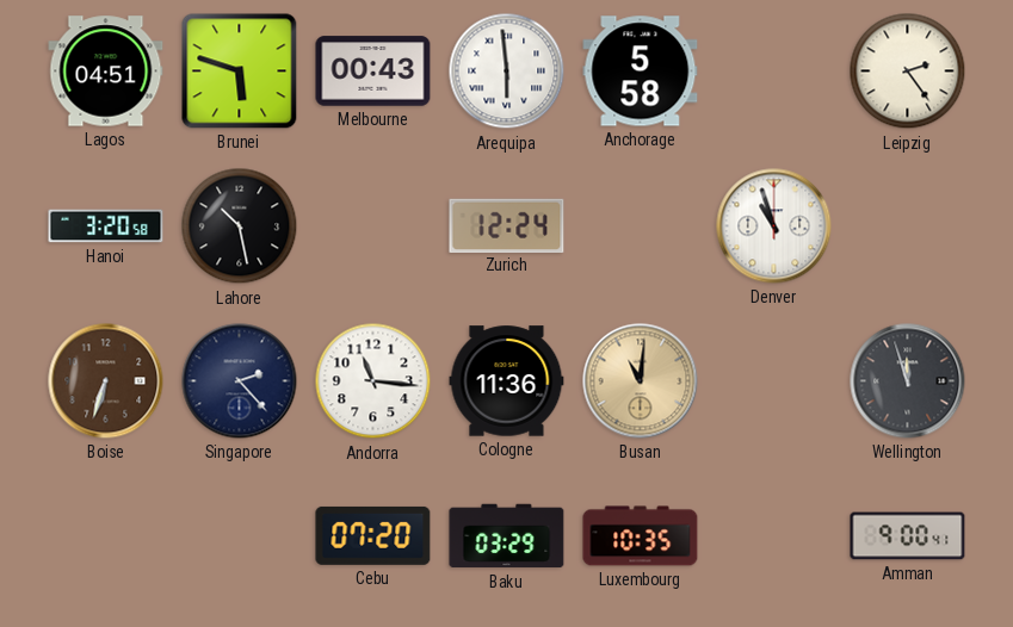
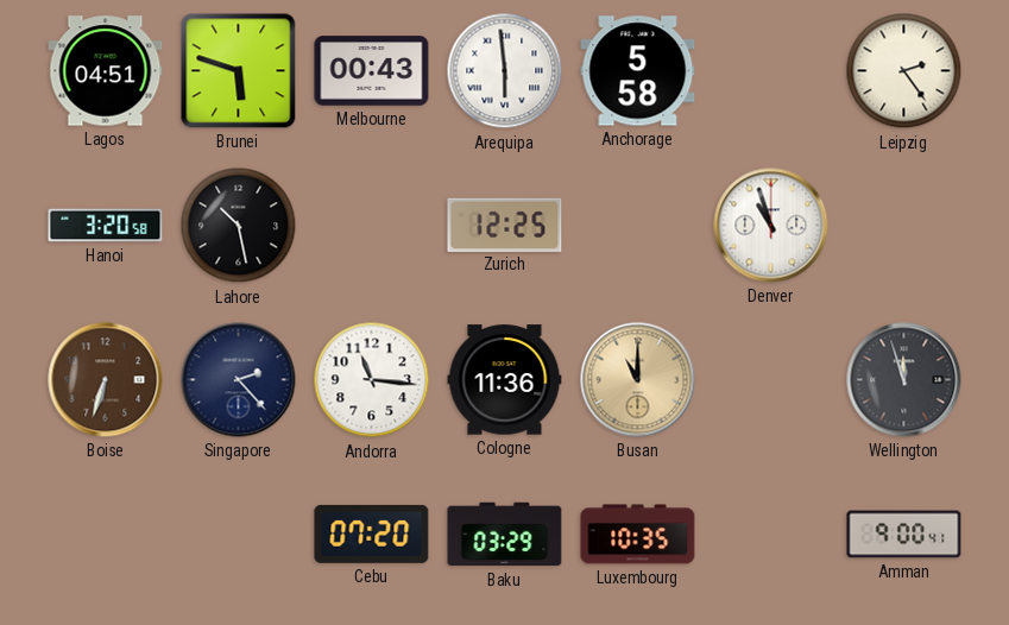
Zurich: 12:24 -> 12:25
Busan: 11:01 -> 11:00
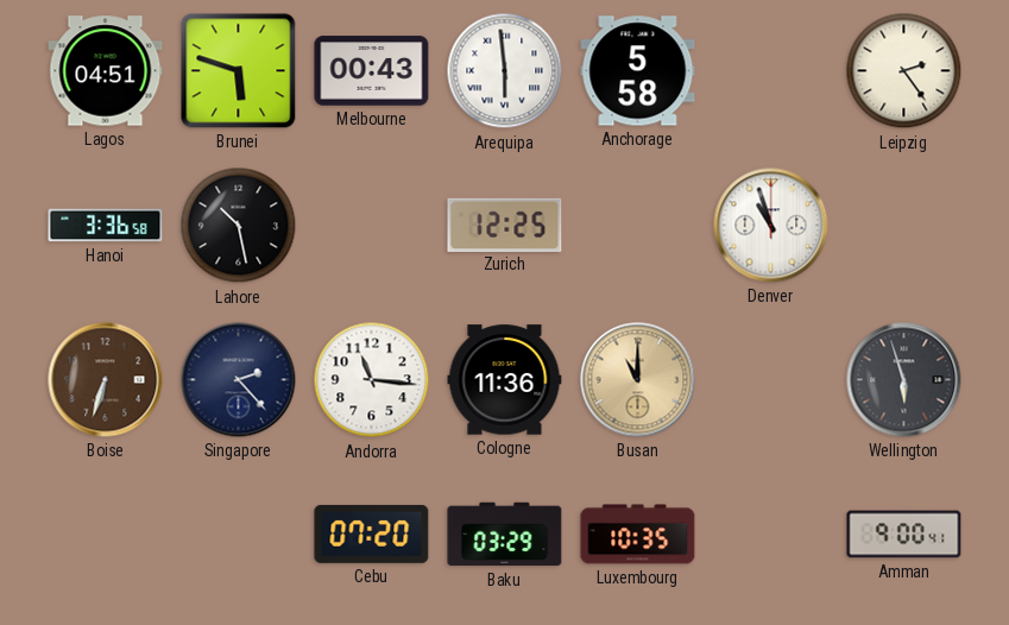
Hanoi: 3:20 -> 3:36
Wellington: 11:57 -> 5:57
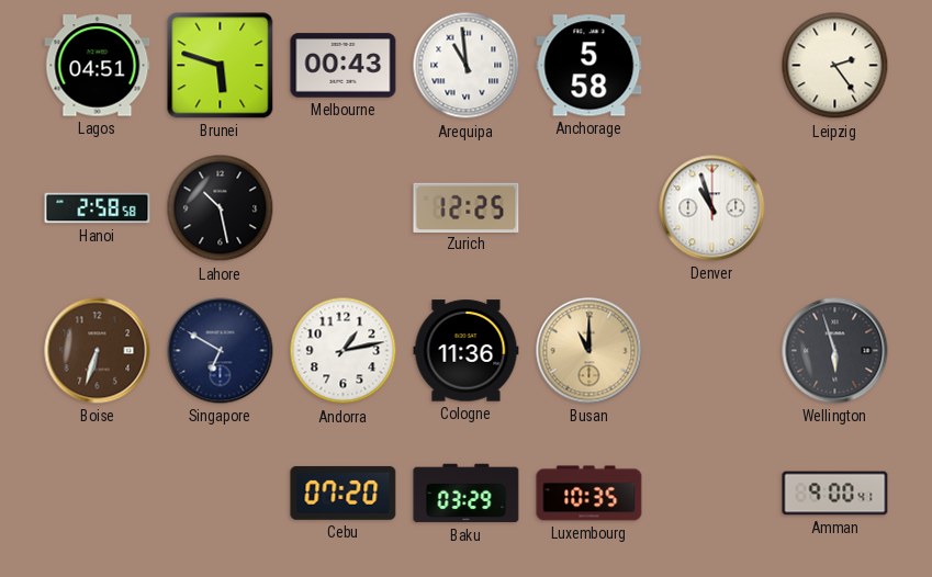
Arequipa: 5:59 -> 10:59
Hanoi: 3:36 -> 2:58
Singapore: 2:23 -> 6:50
Andorra: 11:16 -> 1:13
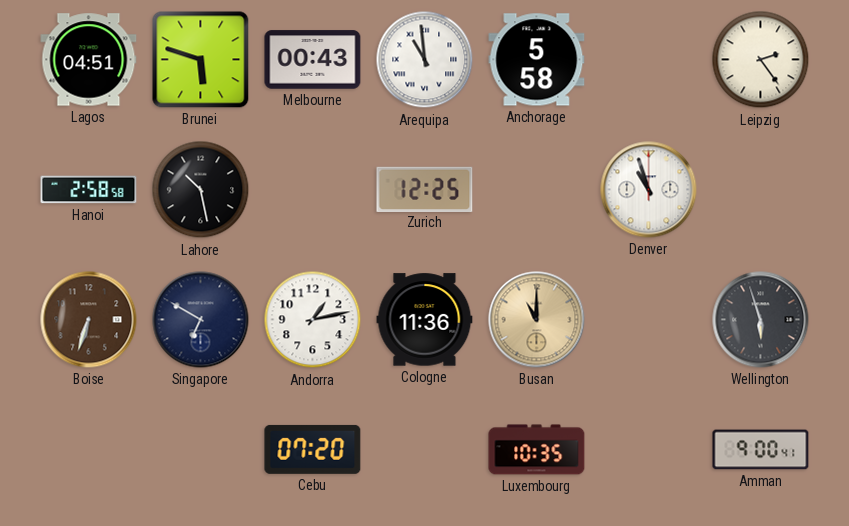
Baku: 03:29 -> none
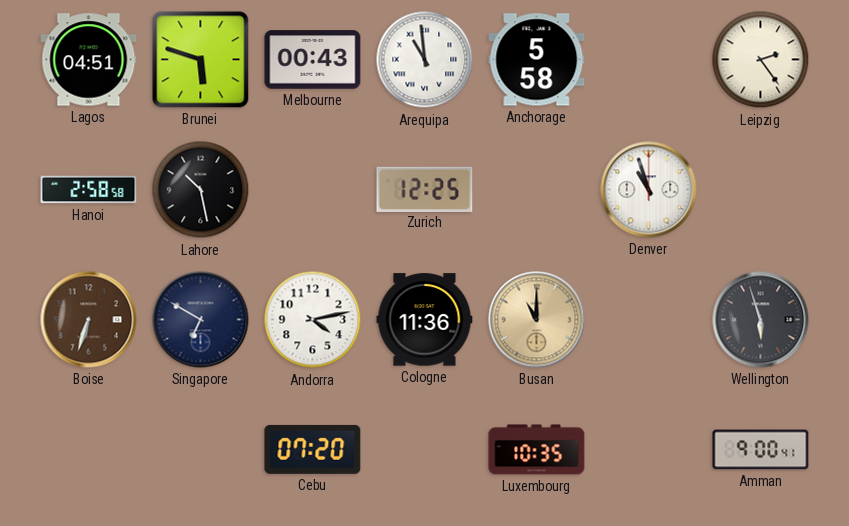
Andorra: 1:13 -> 4:13
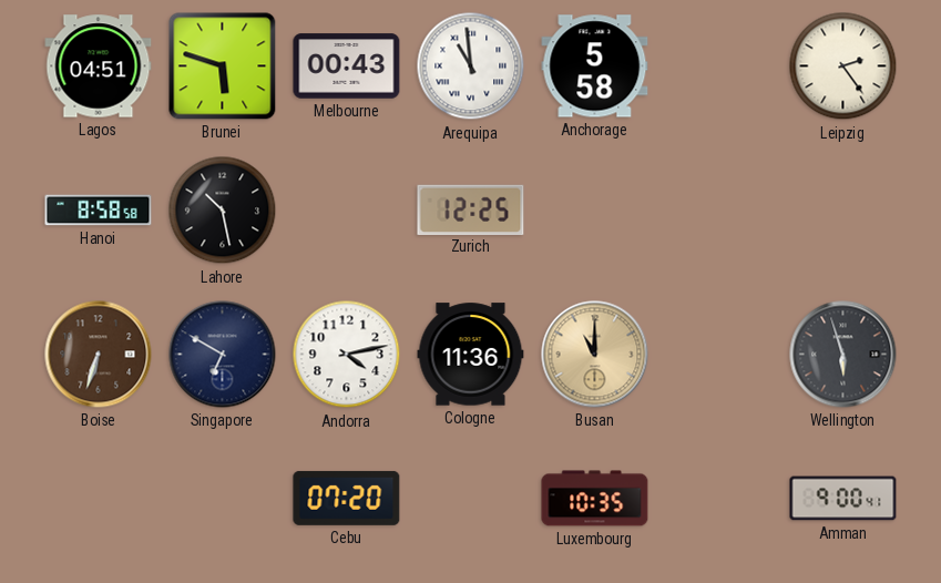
Hanoi: 2:58 -> 8:58
Denver: 10:57 -> none
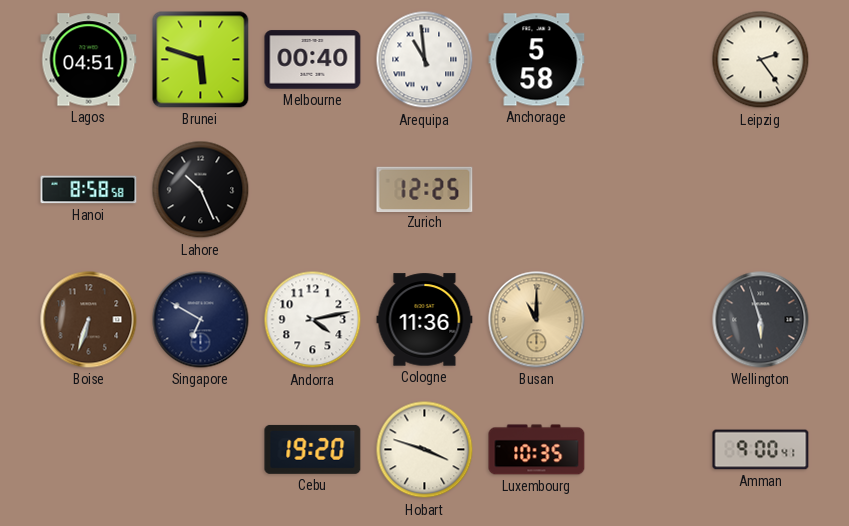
Melbourne: 00:43 -> 00:40
Lahore: 10:28 -> 10:26
Cebu: 07:20 -> 19:20
Hobart: none -> 3:48
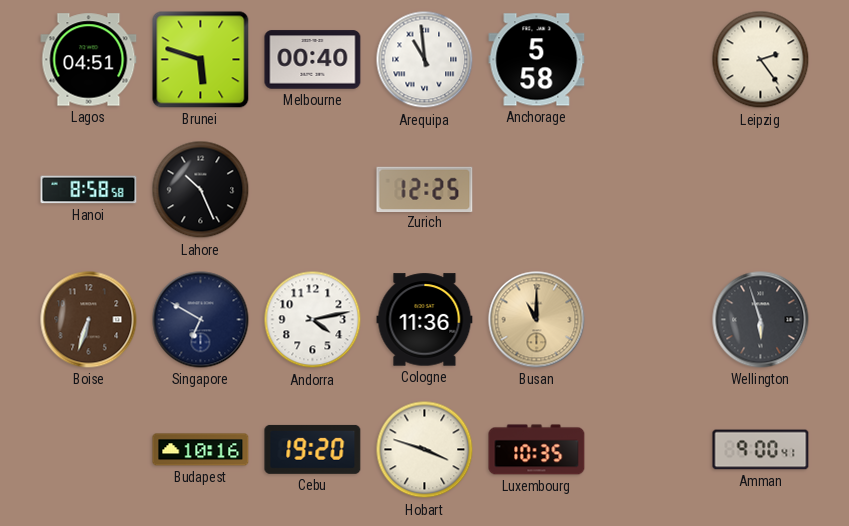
Budapest: none -> 10:16
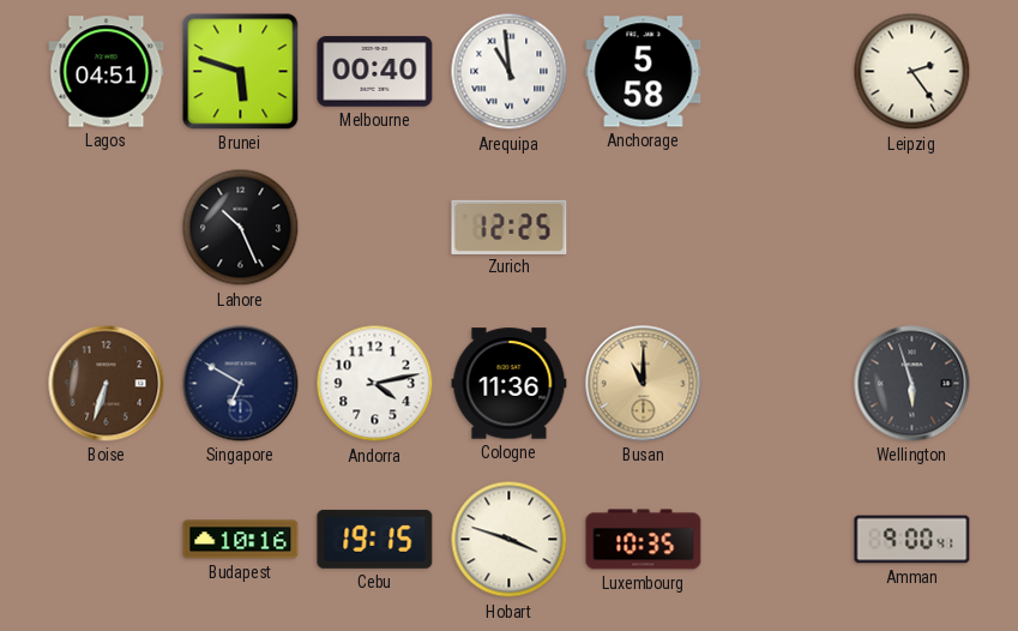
Hanoi: 8:58 -> none
Cebu: 19:20 -> 19:15
